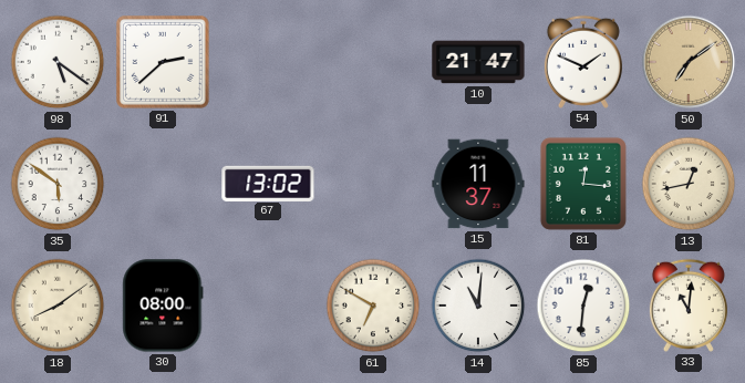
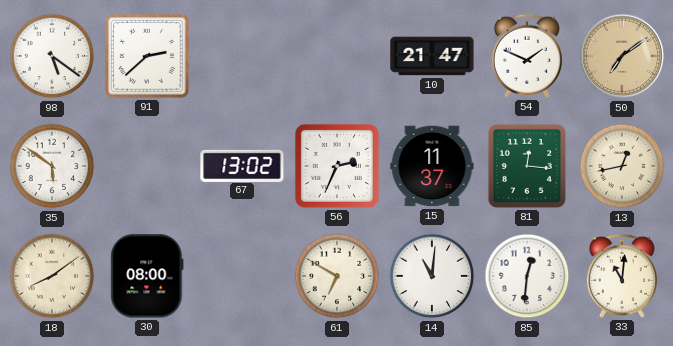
56: none -> 2:34
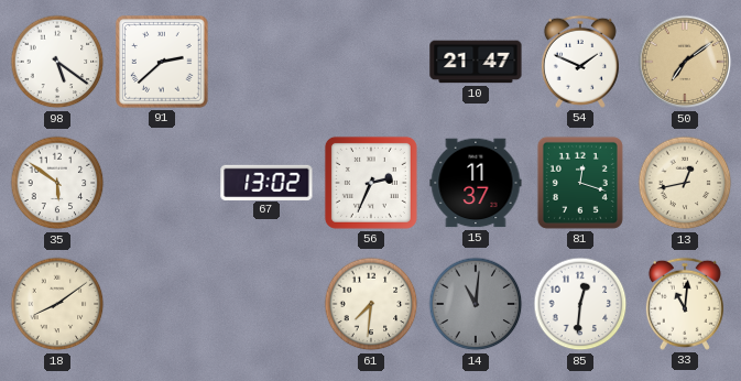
81: 12:16 -> 12:18
30: 08:00 -> none
61: 6:50 -> 7:31
14 dial: white -> grey
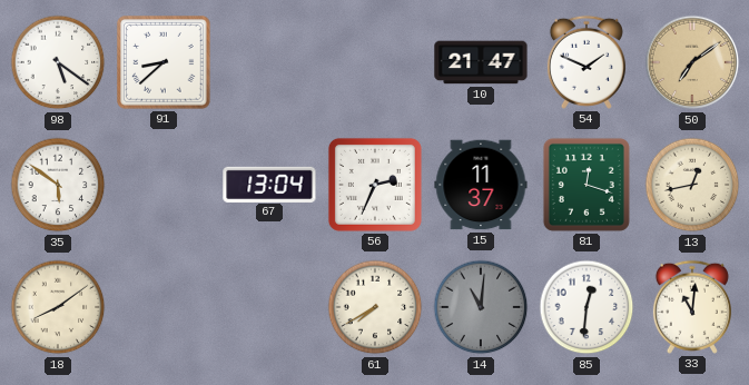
91: 2:38 -> 8:38
67: 13:02 -> 13:04
61: 7:31 -> 7:40
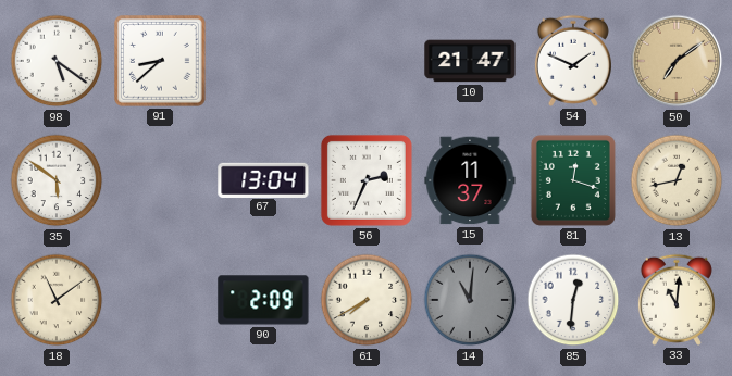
18: 8:09 -> 11:09
90: none -> 2:09
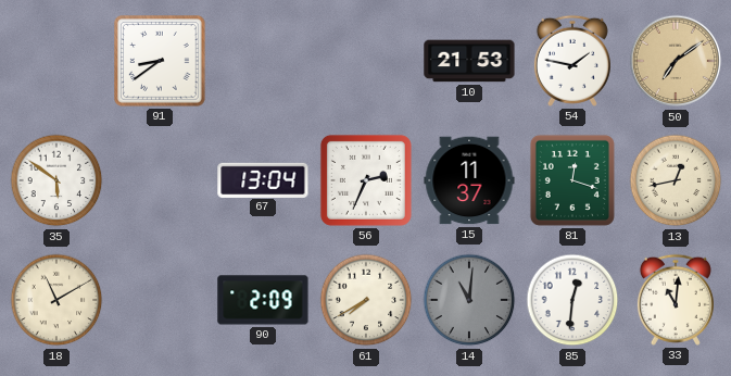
98: 5:21 -> none
91: 8:38 -> 8:39
10: 21:47 -> 21:53
54: 1:49 -> 1:47
18: 11:09 -> 11:10
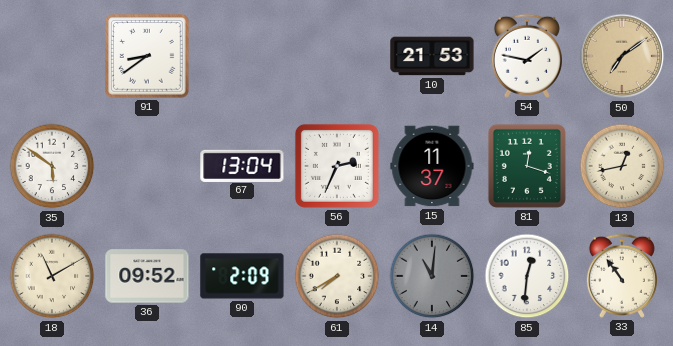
36: none -> 09:52
33: 11:01 -> 10:54
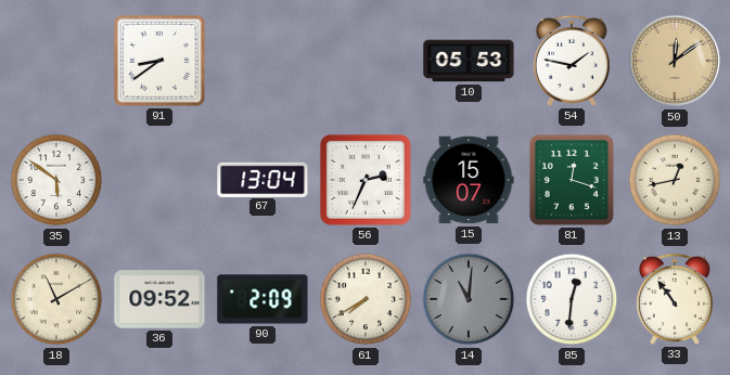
10: 21:53 -> 05:53
50: 7:09 -> 12:09
15: 11:37 -> 15:07
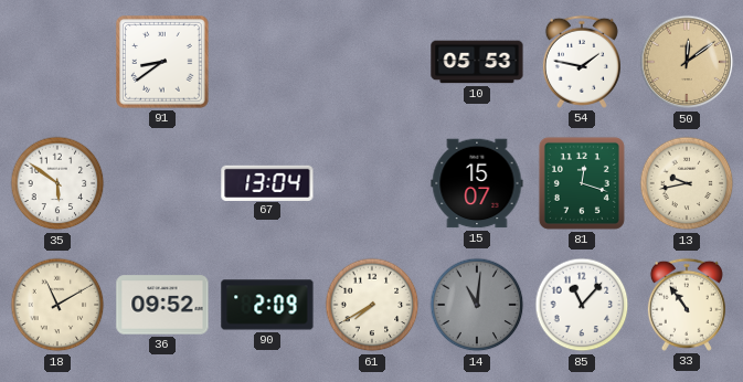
56: 2:34 -> none
13: 12:43 -> 9:43
85: 12:31 -> 11:07
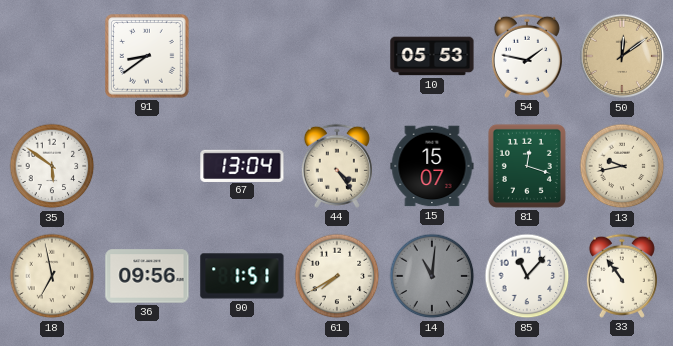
44: none -> 4:24
18: 11:10 -> 6:58
36: 09:52 -> 09:56
90: 2:09 -> 1:51
